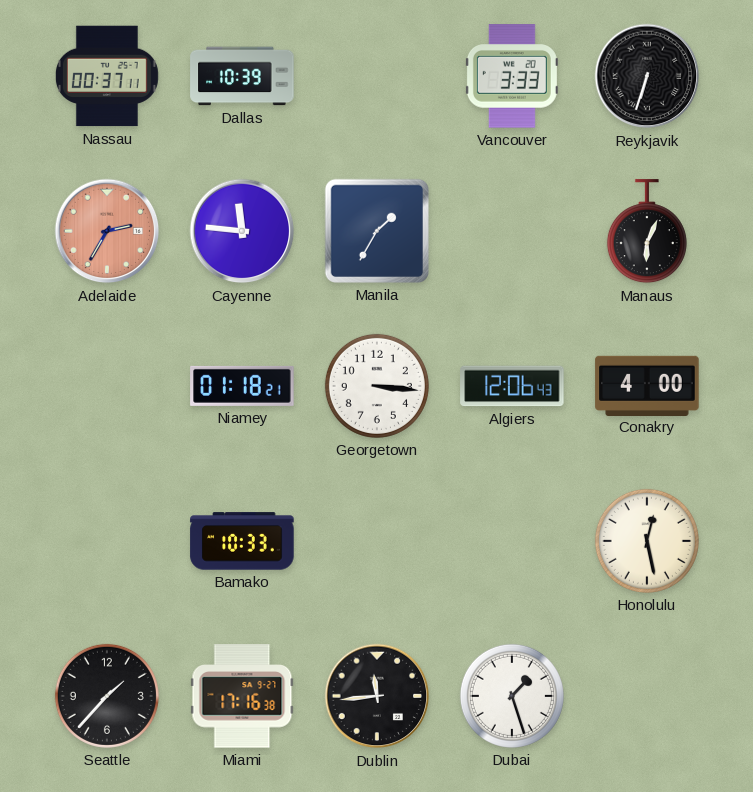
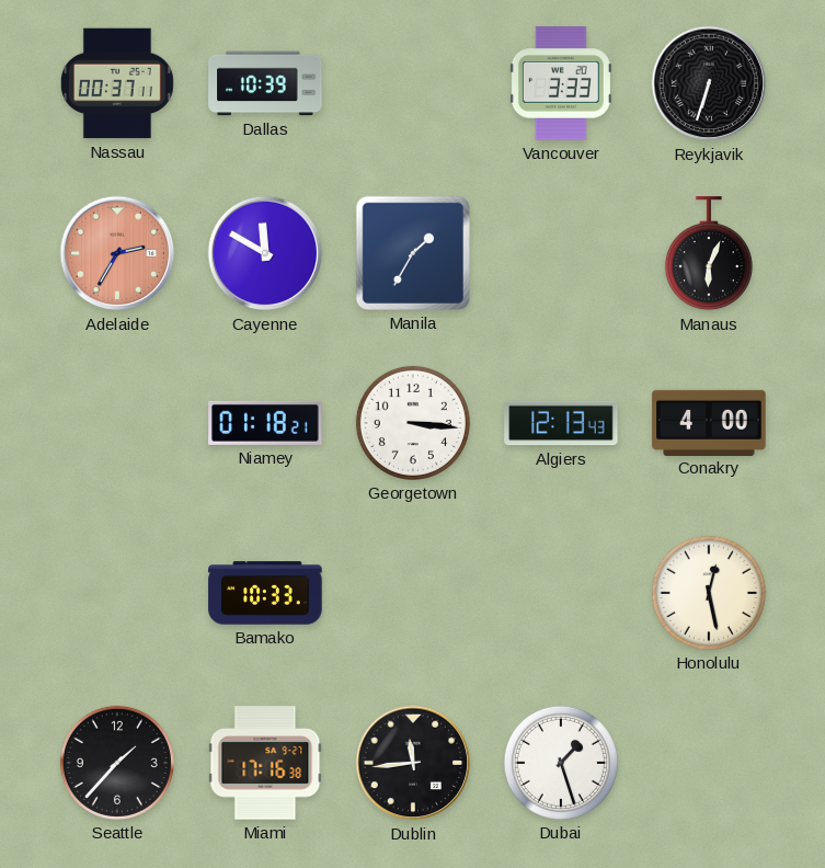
Cayenne: 11:46 -> 11:50
Algiers: 12:06 -> 12:13
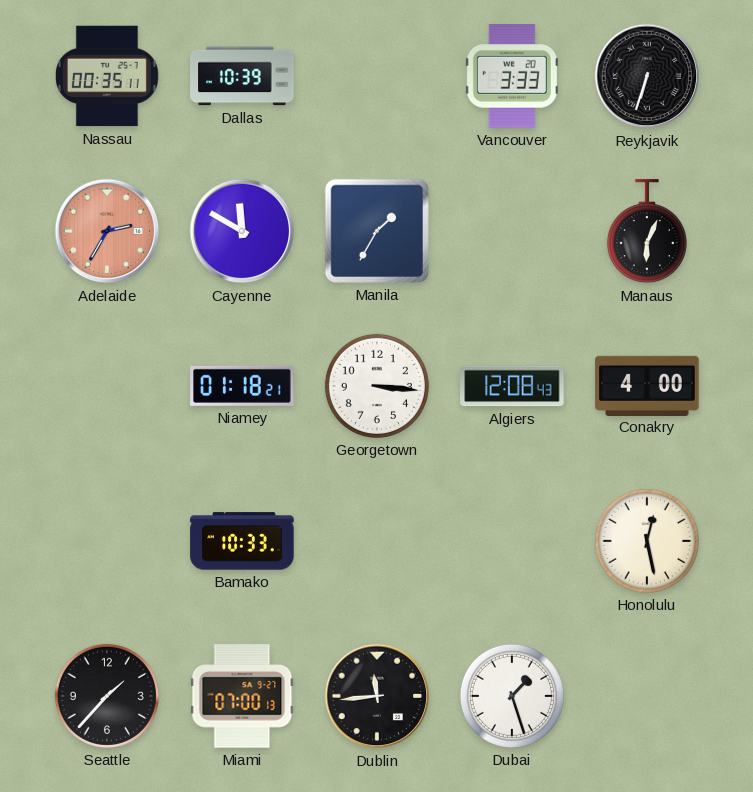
Nassau: 00:37 -> 00:35
Algiers: 12:13 -> 12:08
Miami: 17:16 -> 07:00
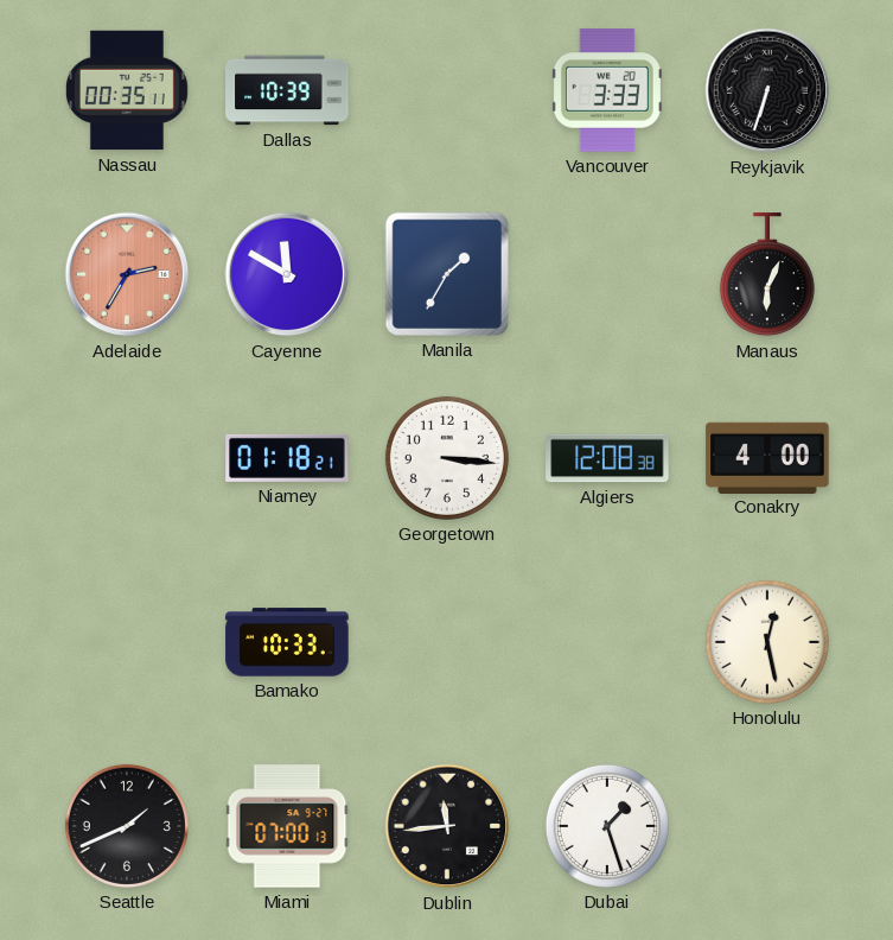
Algiers: 12:08:43 -> 12:08:38
Seattle: 1:37 -> 1:41
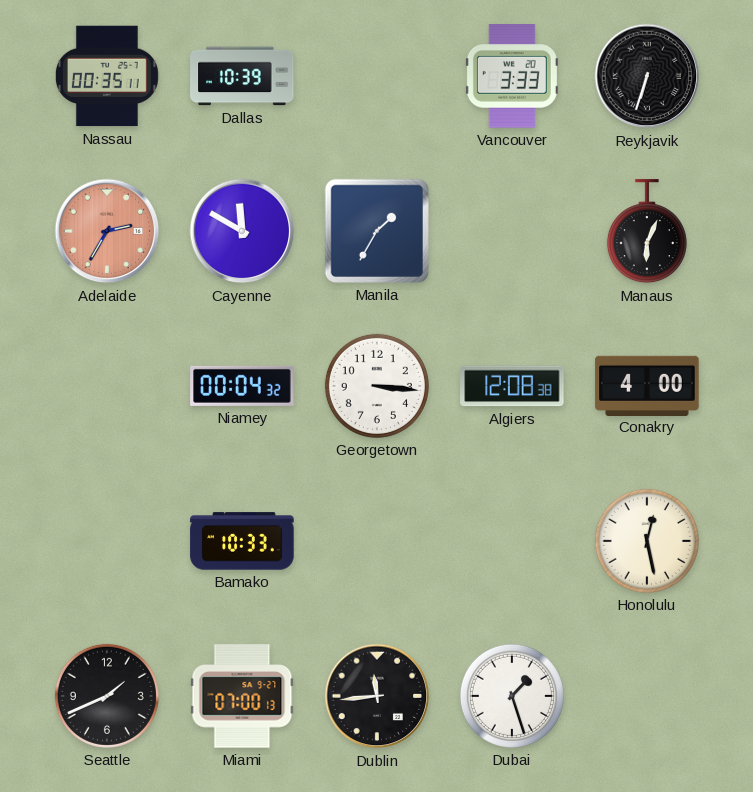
Niamey: 01:18 -> 00:04
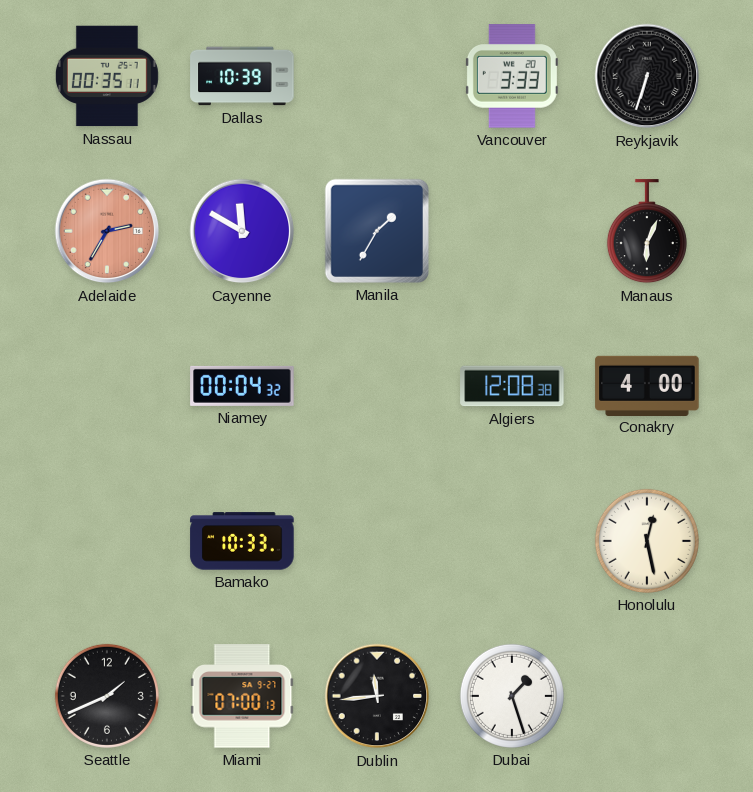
Georgetown: 3:16 -> none
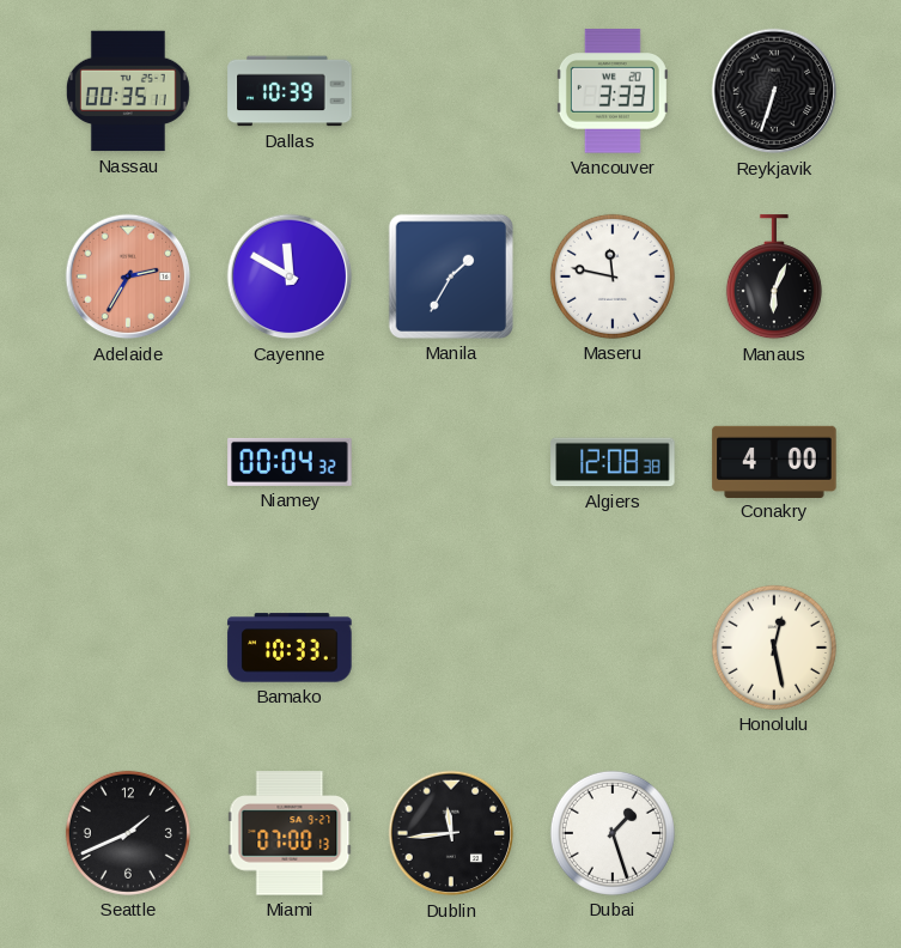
Maseru: none -> 11:47
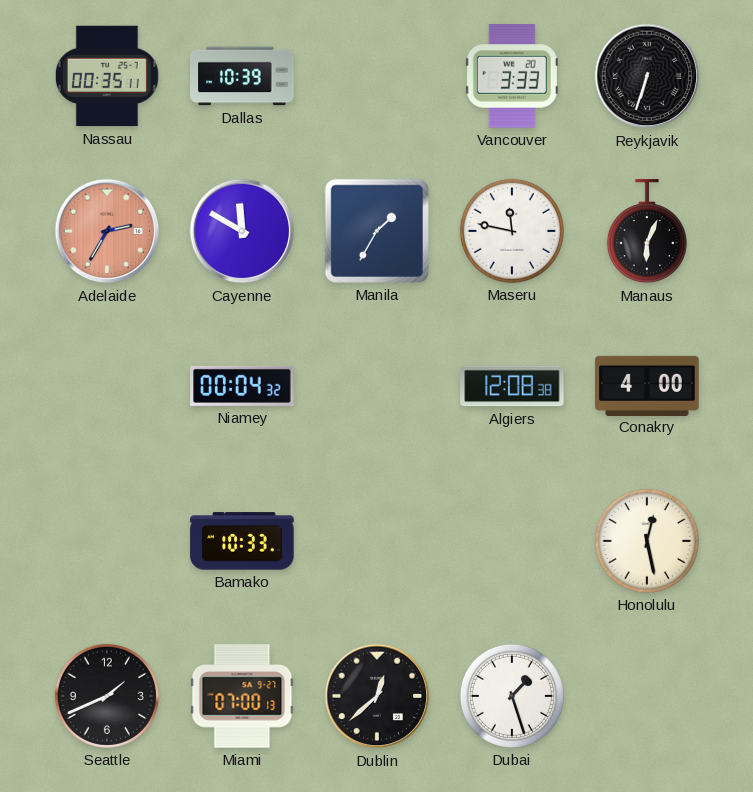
Dublin: 11:44 -> 12:38
